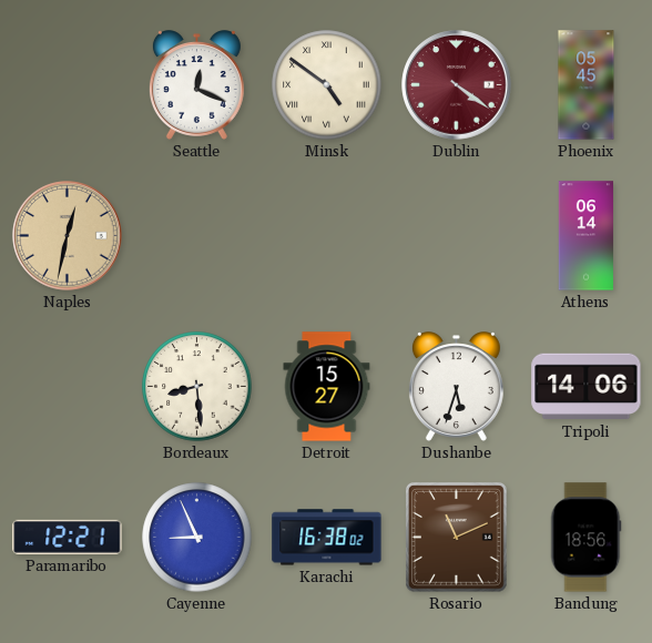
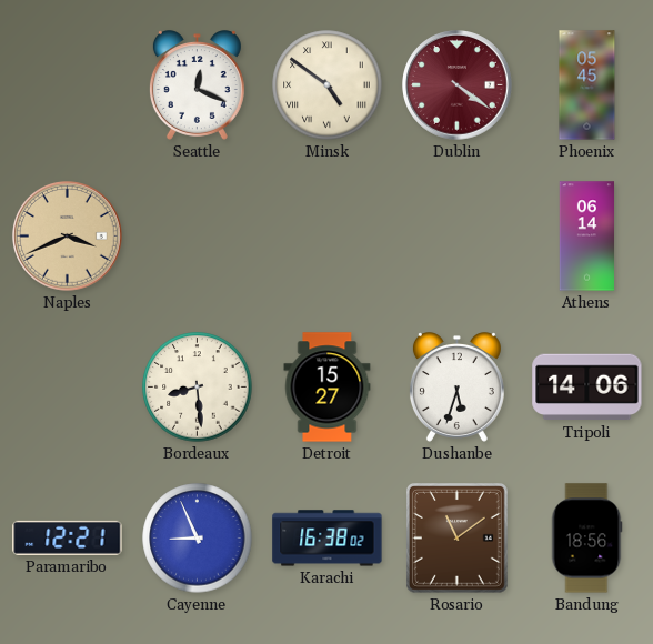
Naples: 12:32 -> 3:41
Rosario: 11:11 -> 11:09
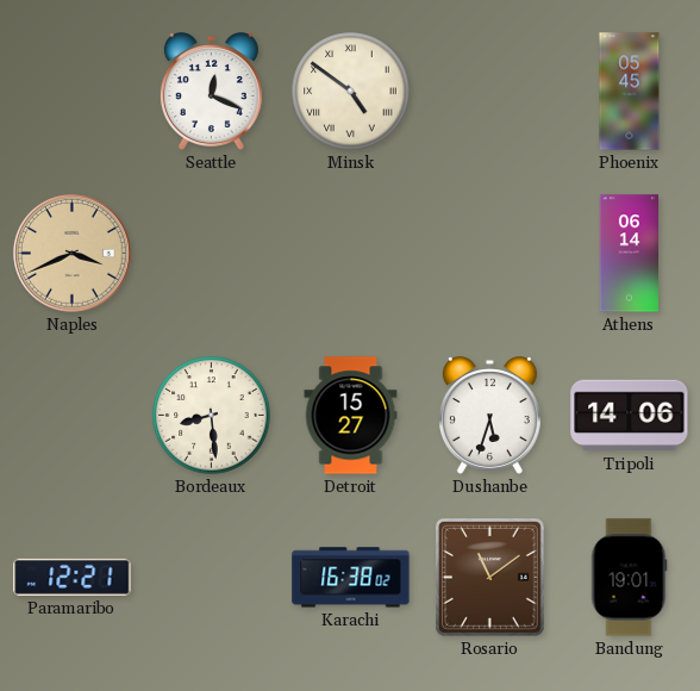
Dublin: 4:21 -> none
Cayenne: 8:56 -> none
Bandung: 18:56 -> 19:01
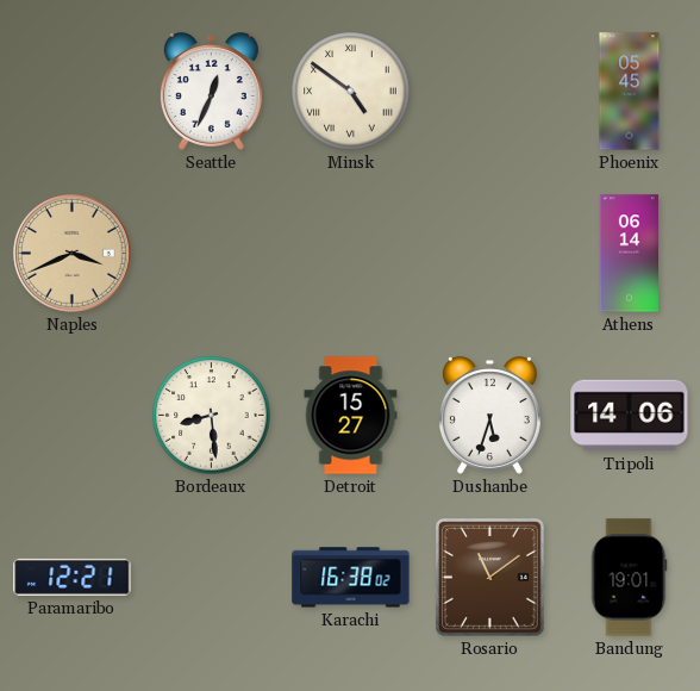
Seattle: 12:19 -> 12:34
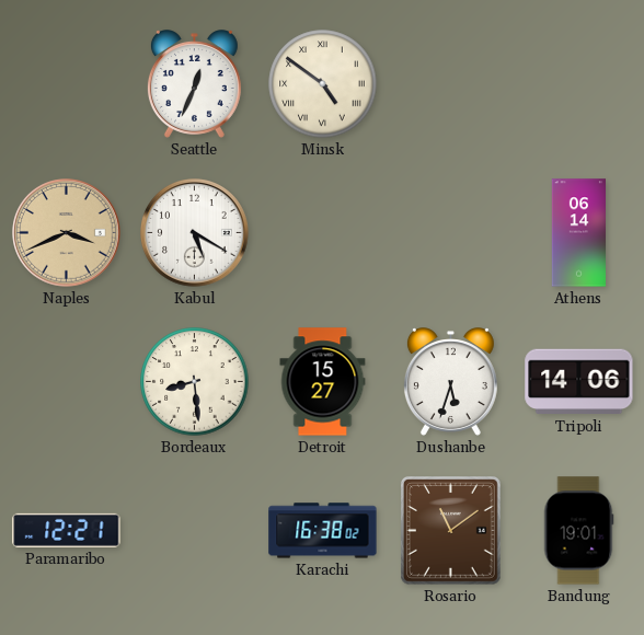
Phoenix: 05:45 -> none
Kabul: none -> 5:20
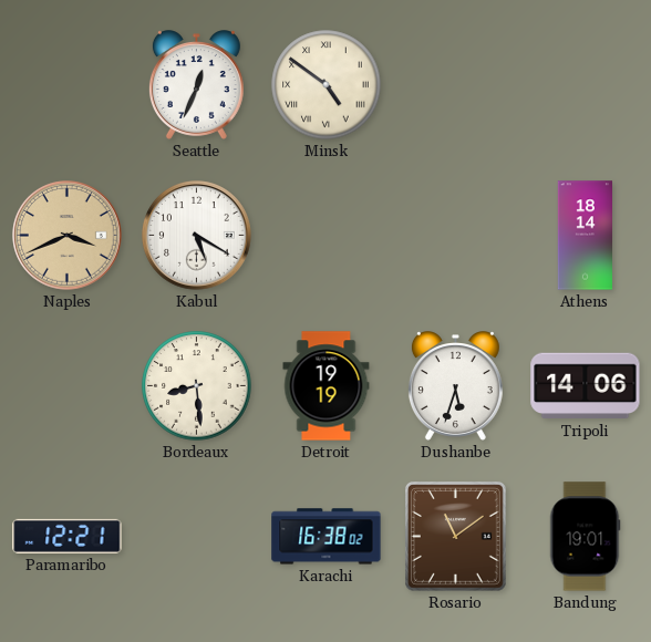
Athens: 06:14 -> 18:14
Detroit: 15:27 -> 19:19
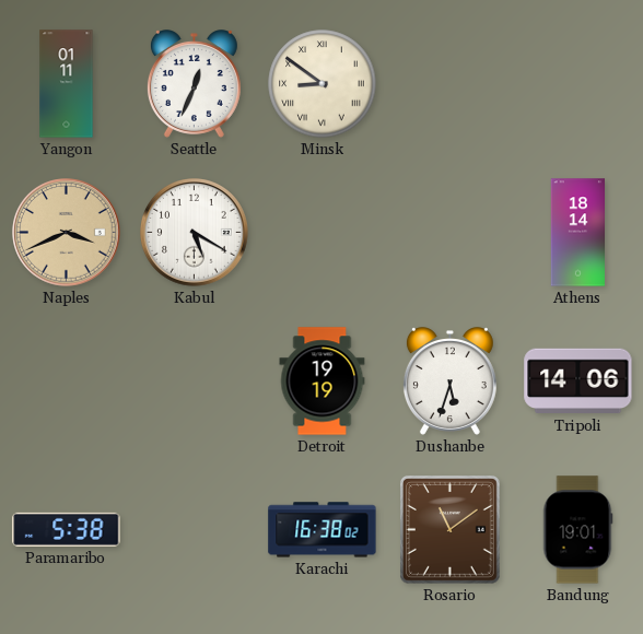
Yangon: none -> 01:11
Minsk: 4:51 -> 8:51
Bordeaux: 8:29 -> none
Paramaribo: 12:21 -> 5:38
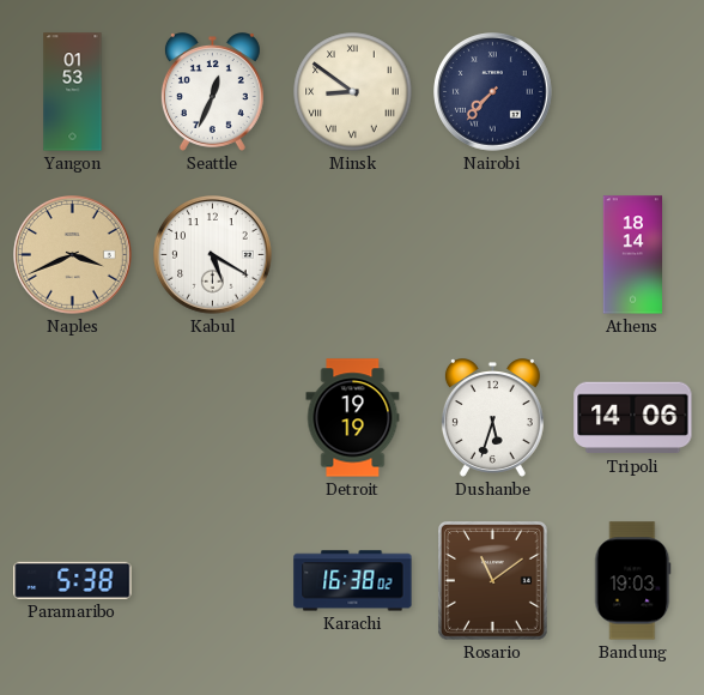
Yangon: 01:11 -> 01:53
Nairobi: none -> 7:37
Bandung: 19:01 -> 19:03
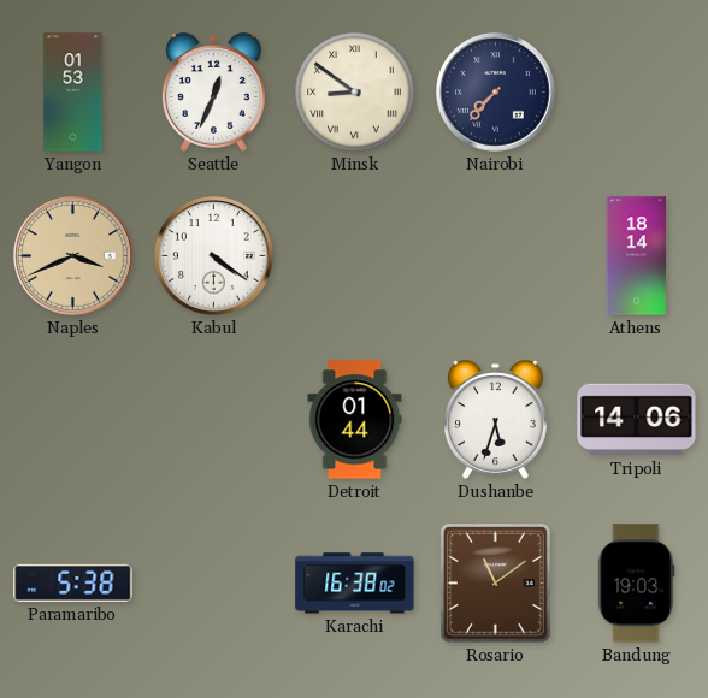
Kabul: 5:20 -> 4:21
Detroit: 19:19 -> 01:44
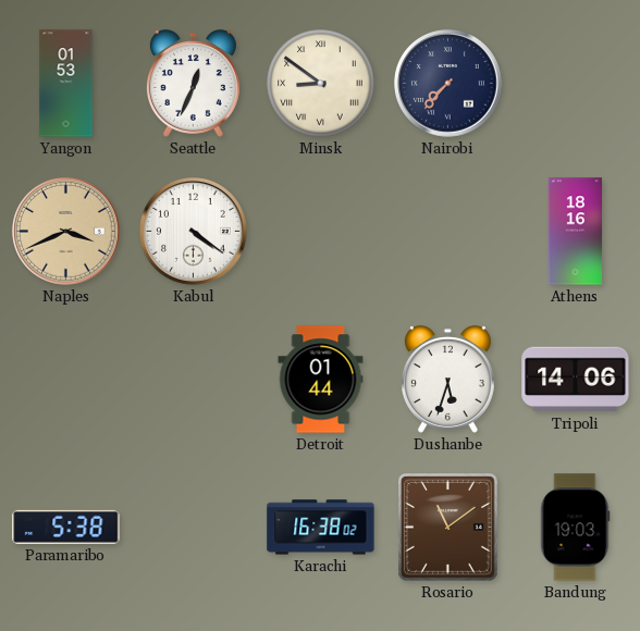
Athens: 18:14 -> 18:16
